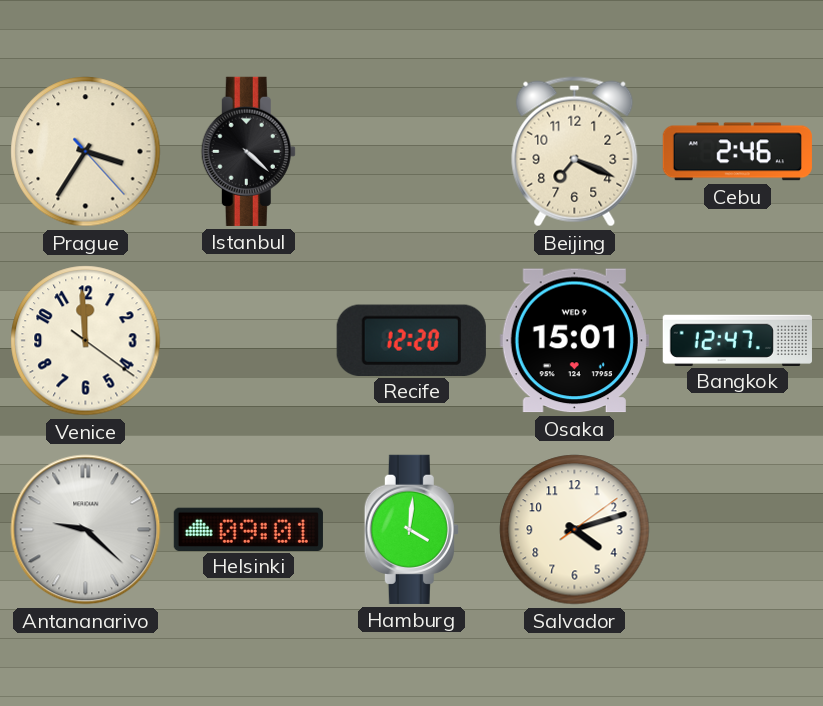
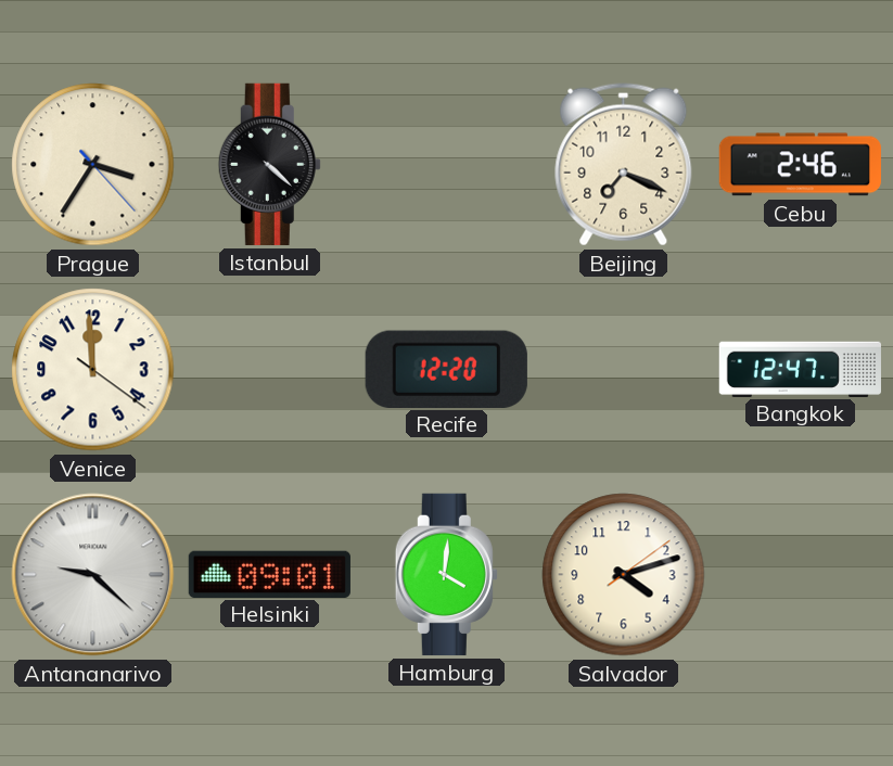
Osaka: 15:01 -> none
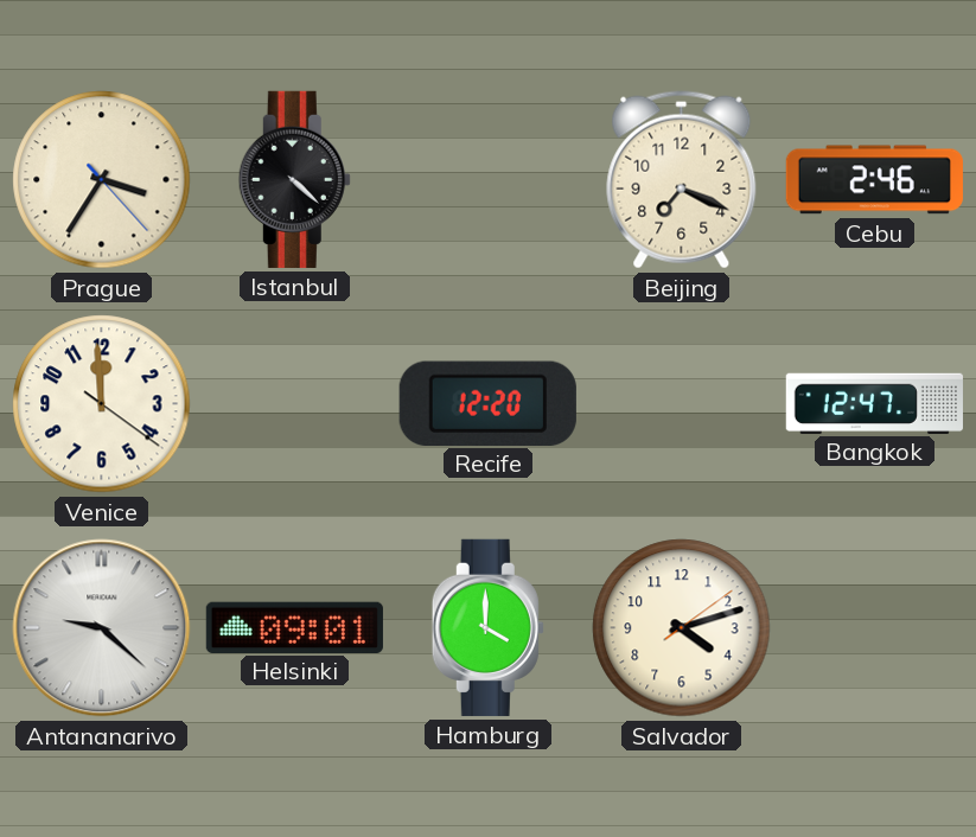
Hamburg: 4:01 -> 4:00
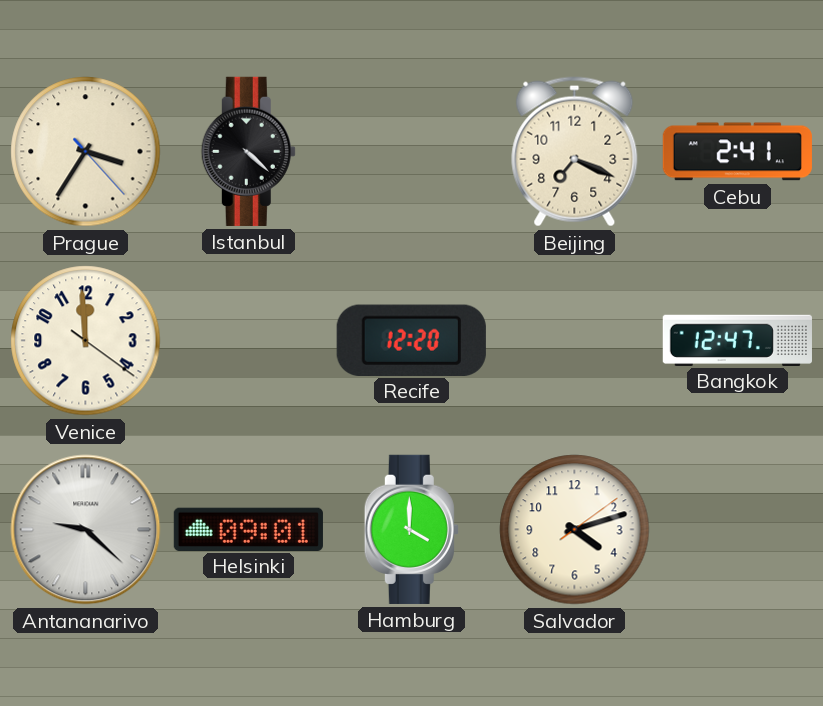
Cebu: 2:46 -> 2:41
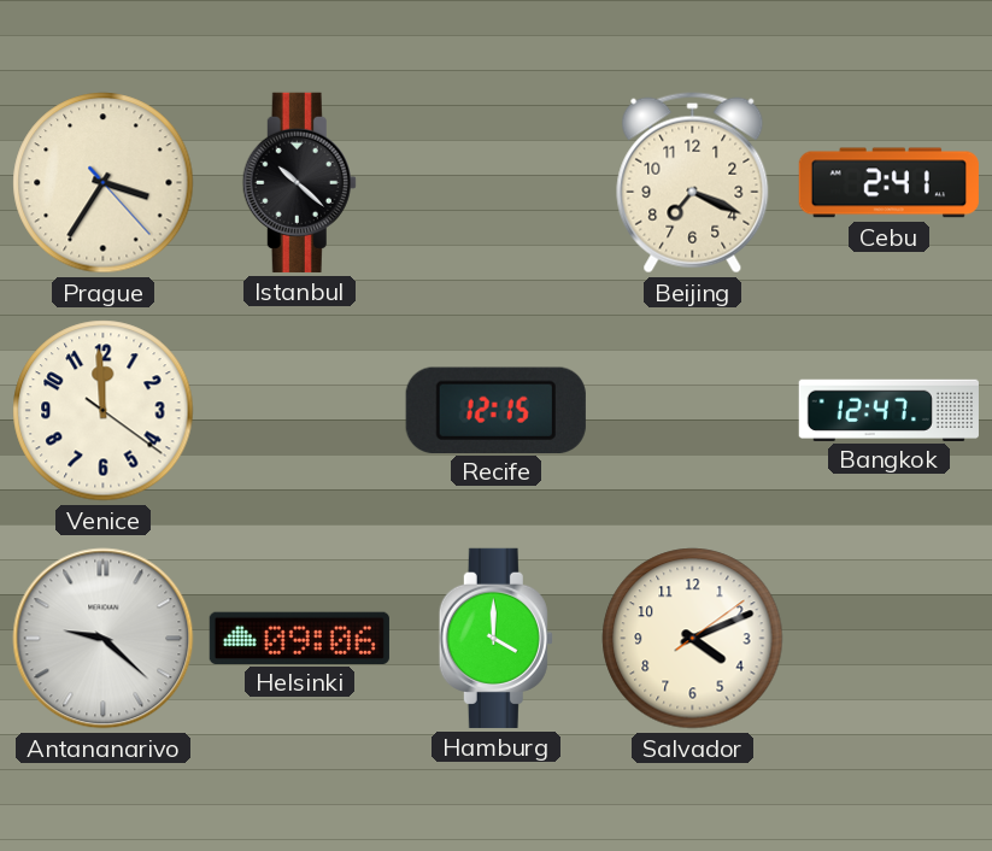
Istanbul: 4:22 -> 10:22
Recife: 12:20 -> 12:15
Helsinki: 09:01 -> 09:06
Salvador: 4:12 -> 4:11
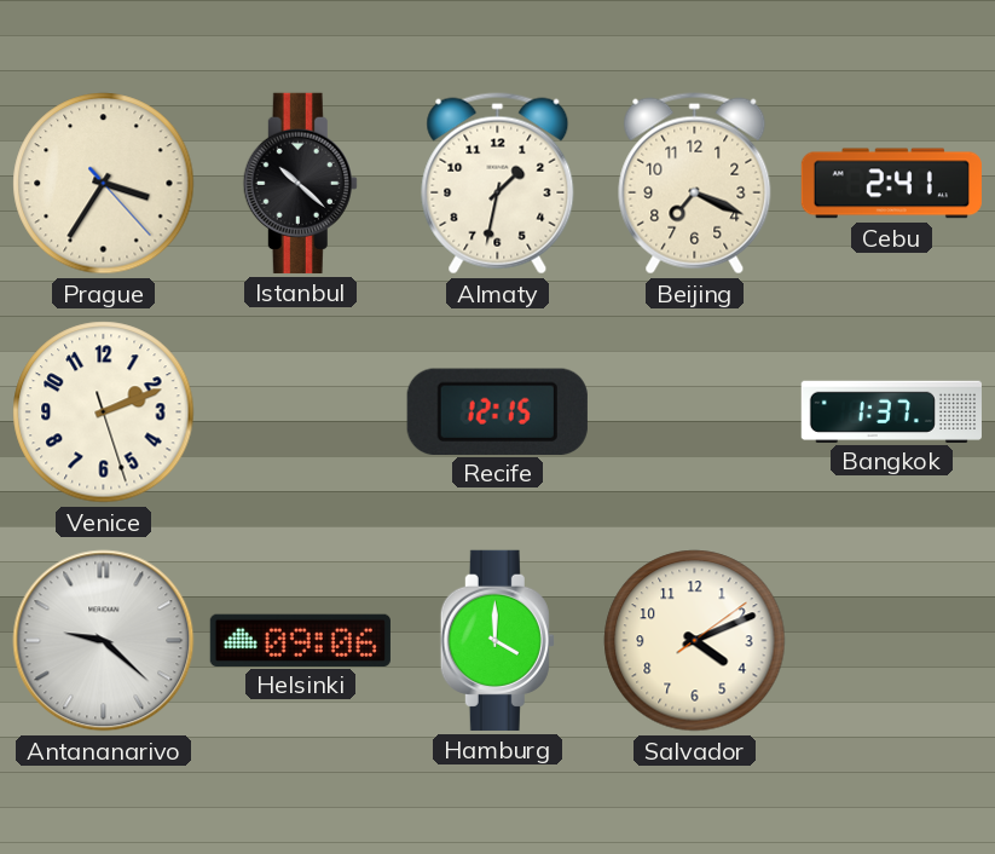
Almaty: none -> 1:32
Venice: 11:59 -> 2:11
Bangkok: 12:47 -> 1:37
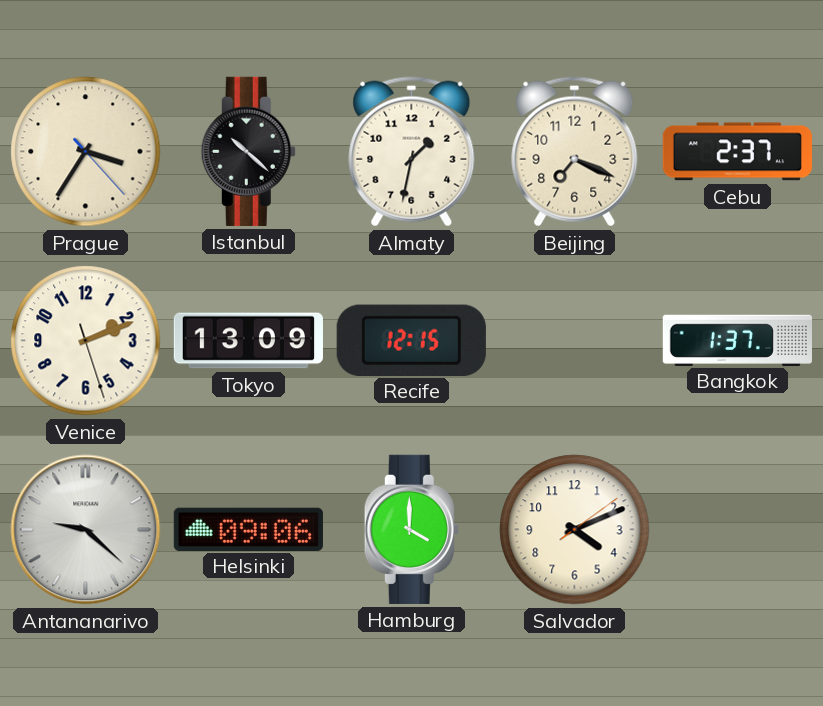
Cebu: 2:41 -> 2:37
Tokyo: none -> 13:09
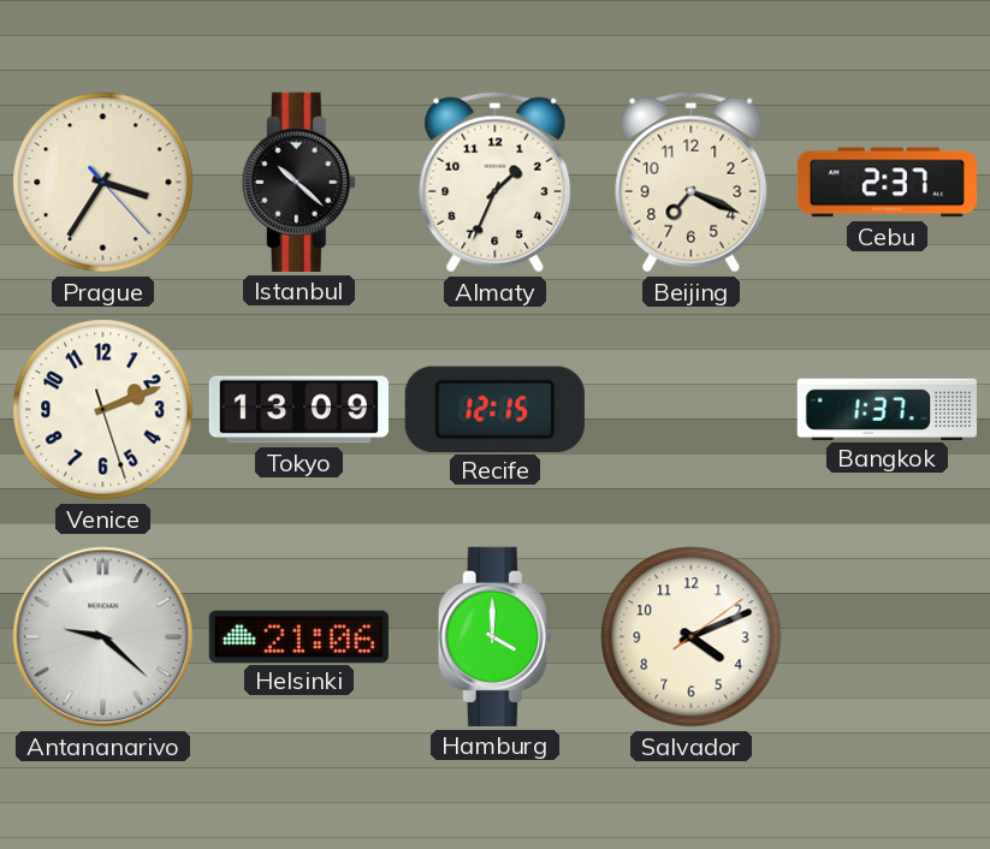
Almaty: 1:32 -> 1:34
Helsinki: 09:06 -> 21:06
